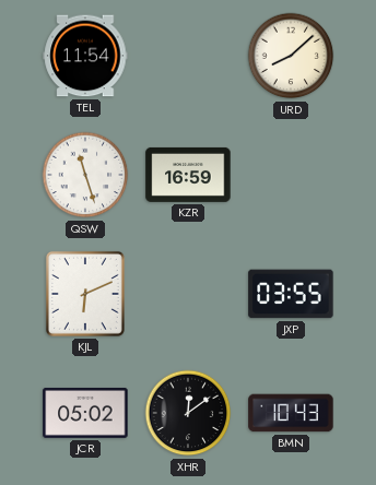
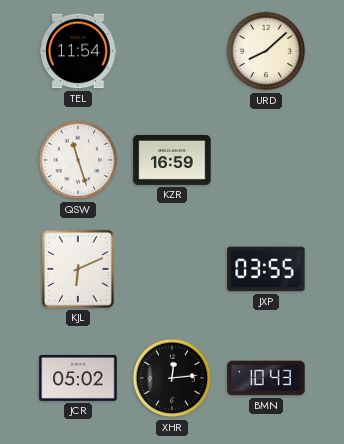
XHR: 12:09 -> 12:14
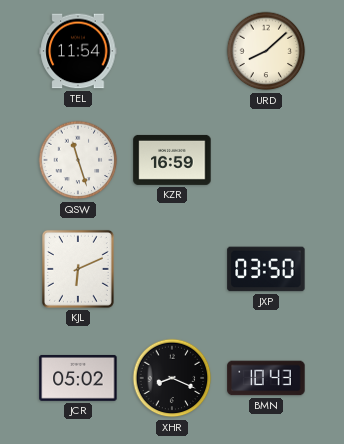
JXP: 03:55 -> 03:50
XHR: 12:14 -> 8:19
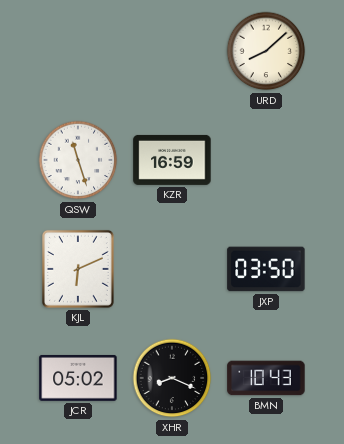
TEL: 11:54 -> none
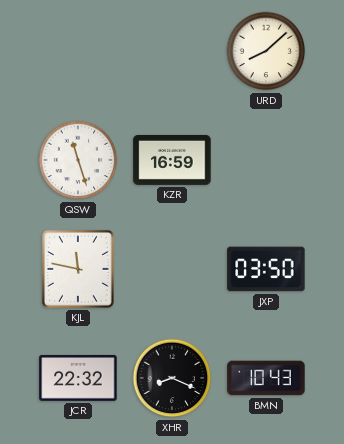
KJL: 6:11 -> 11:47
JCR: 05:02 -> 22:32
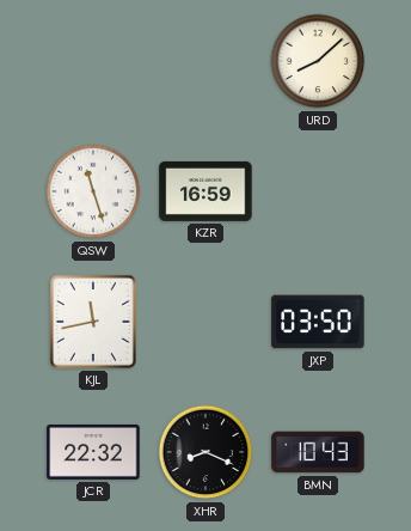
KJL: 11:47 -> 11:43
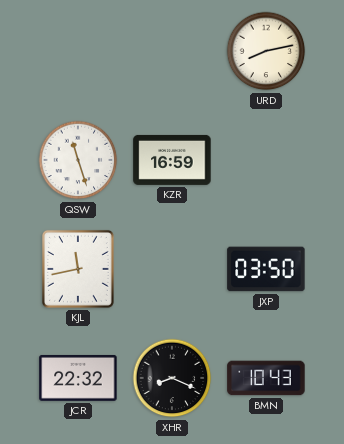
URD: 8:08 -> 8:13
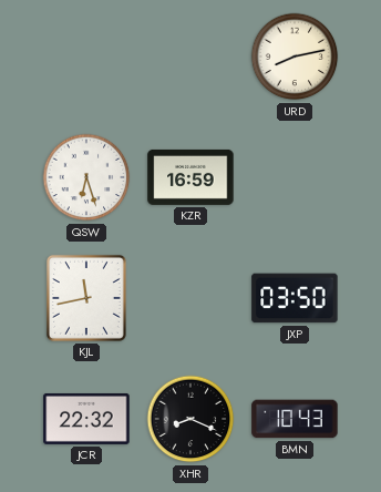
QSW: 11:27 -> 6:27
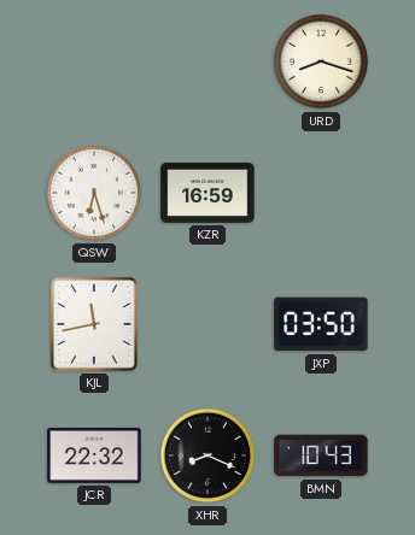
URD: 8:13 -> 8:18
